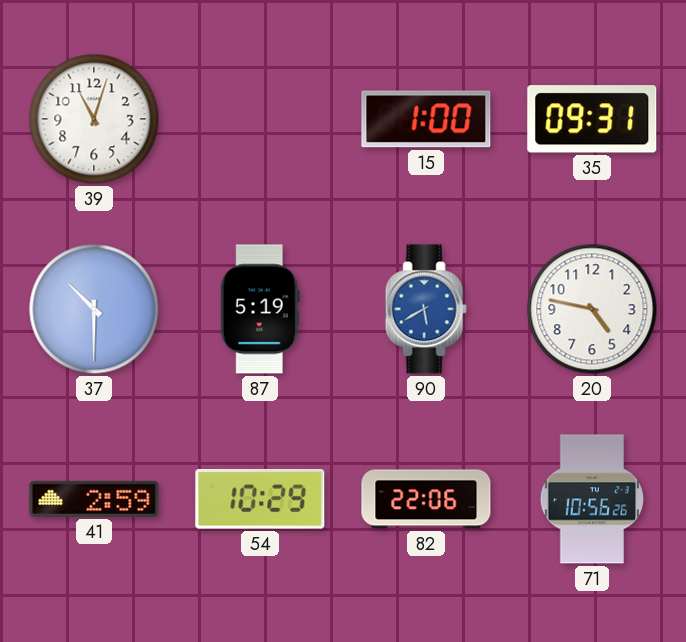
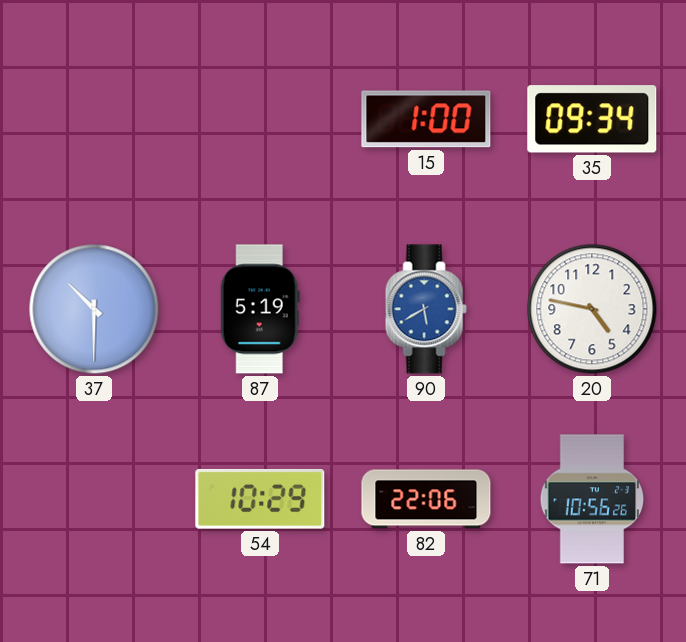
39: 11:03 -> none
35: 09:31 -> 09:34
41: 2:59 -> none
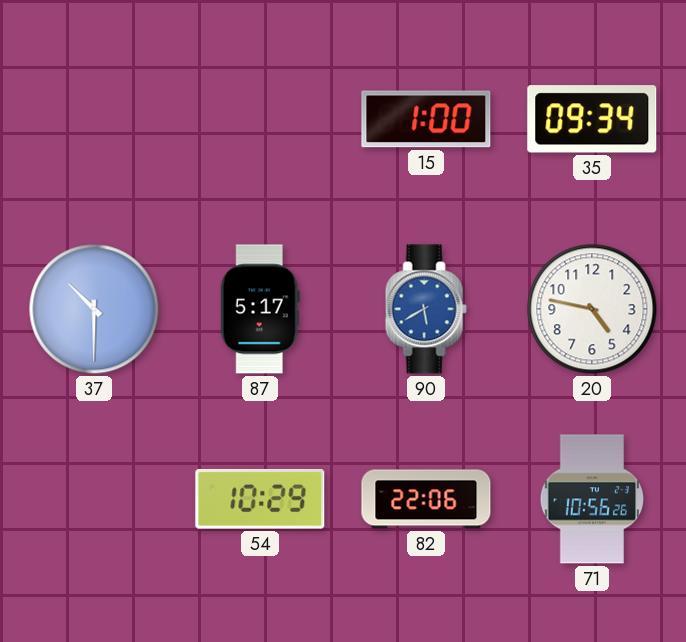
87: 5:19 -> 5:17
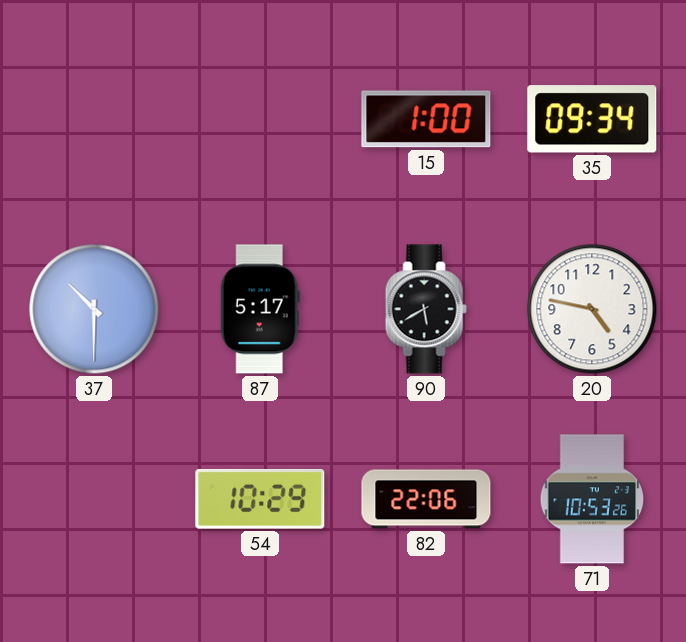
90 dial: blue -> black
71: 10:56 -> 10:53
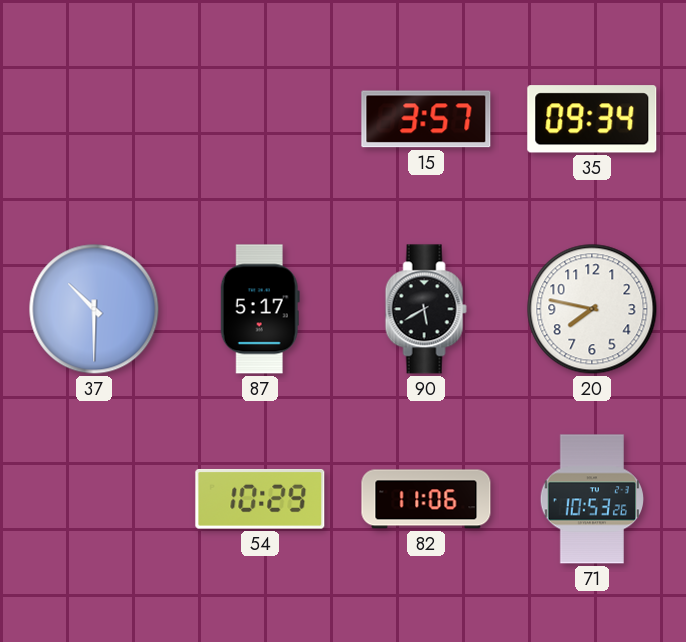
15: 1:00 -> 3:57
20: 4:47 -> 7:47
82: 22:06 -> 11:06
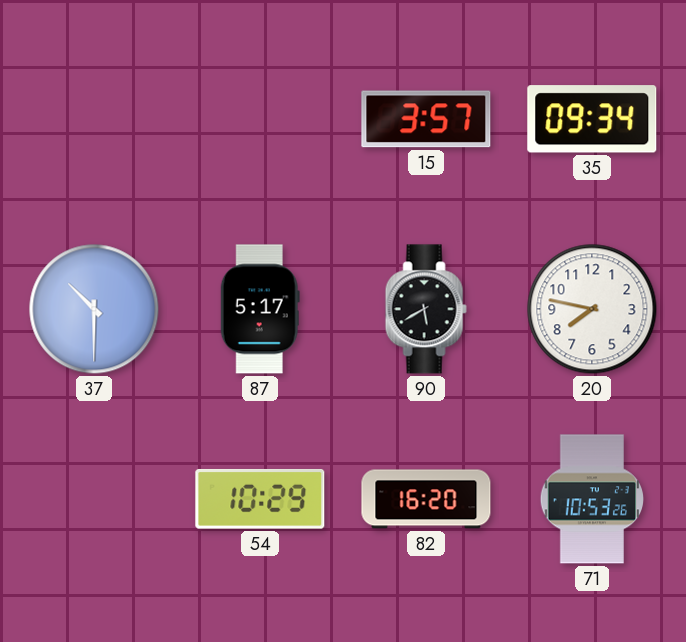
82: 11:06 -> 16:20
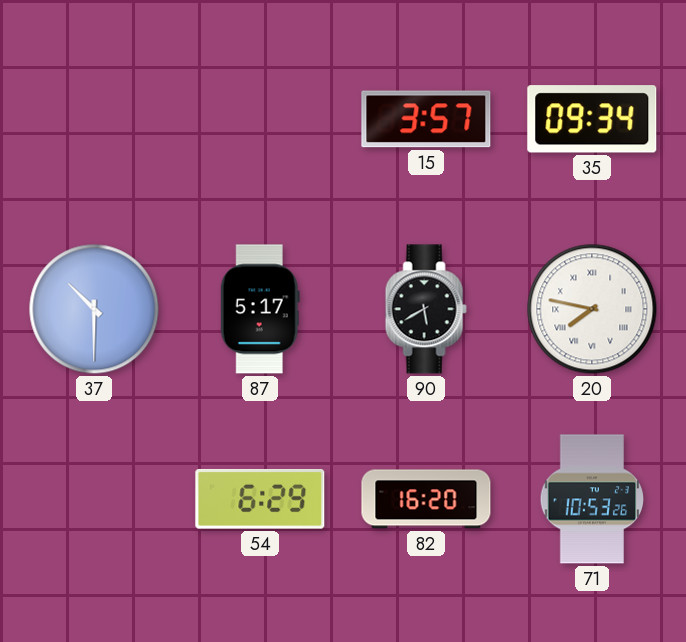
20 numerals: Arabic -> Roman
54: 10:29 -> 6:29
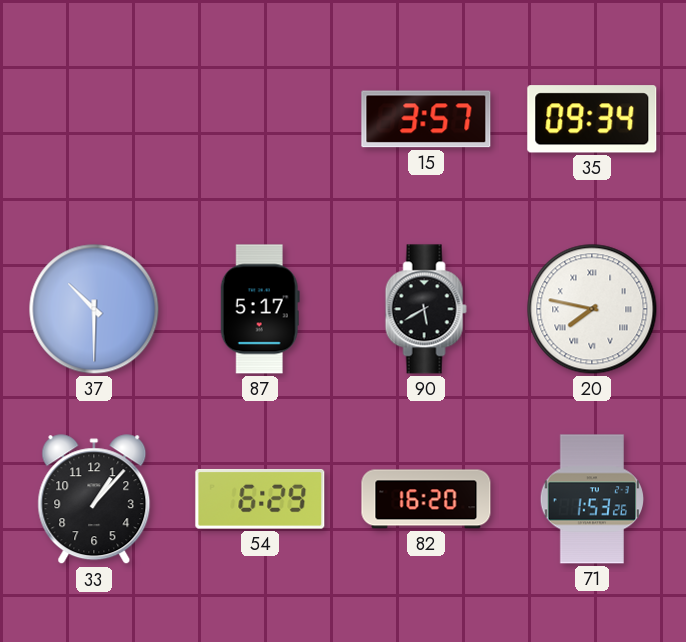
33: none -> 1:07
71: 10:53 -> 1:53
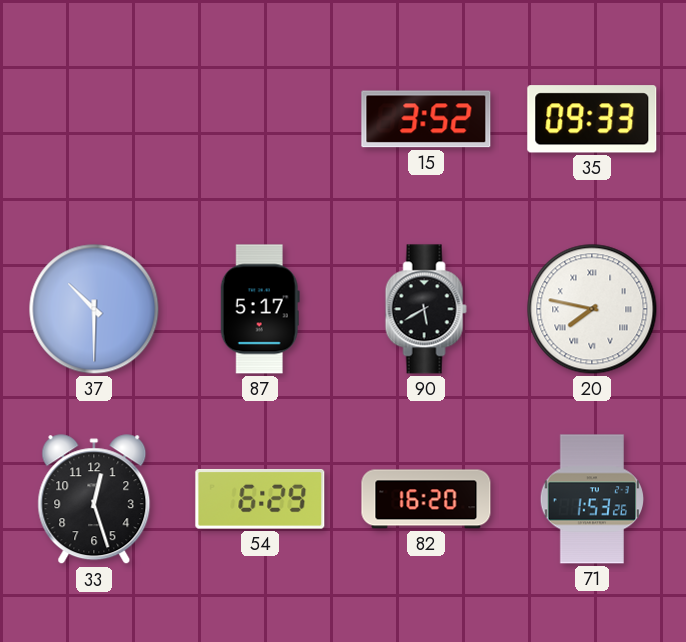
15: 3:57 -> 3:52
35: 09:34 -> 09:33
33: 1:07 -> 12:27
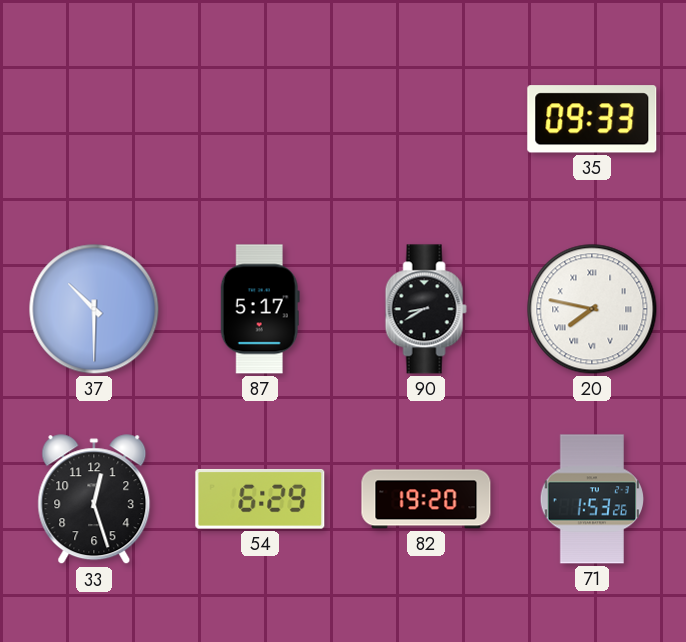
15: 3:52 -> none
90: 5:40 -> 8:40
82: 16:20 -> 19:20
